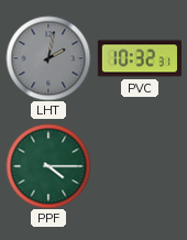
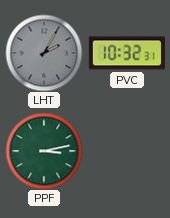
LHT: 2:02 -> 2:05
PPF: 4:15 -> 3:13
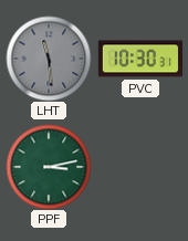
LHT: 2:05 -> 11:29
PVC: 10:32 -> 10:30
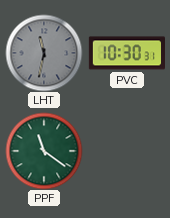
LHT: 11:29 -> 11:32
PPF: 3:13 -> 11:21
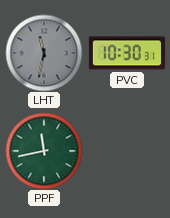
PPF: 11:21 -> 11:43
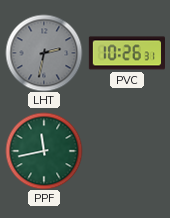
LHT: 11:32 -> 2:32
PVC: 10:30 -> 10:26
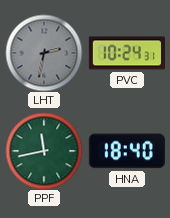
PVC: 10:26 -> 10:24
HNA: none -> 18:40
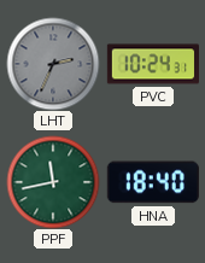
LHT: 2:32 -> 2:34
